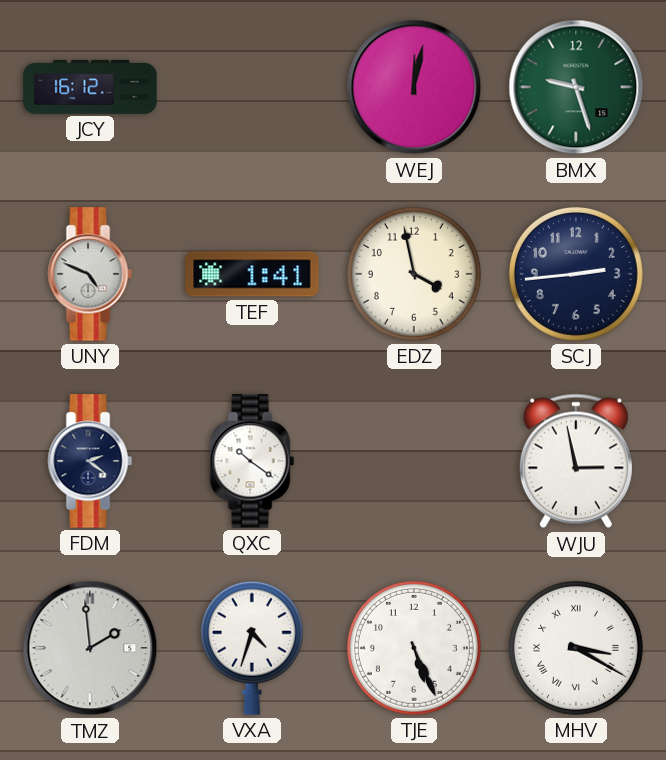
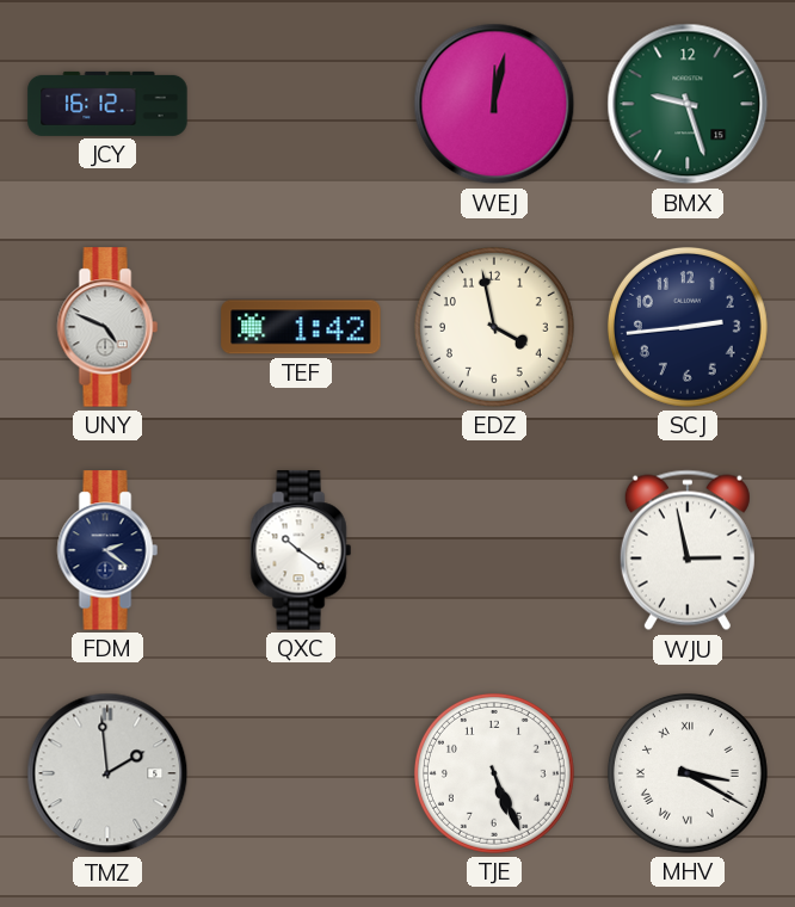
TEF: 1:41 -> 1:42
VXA: 4:33 -> none
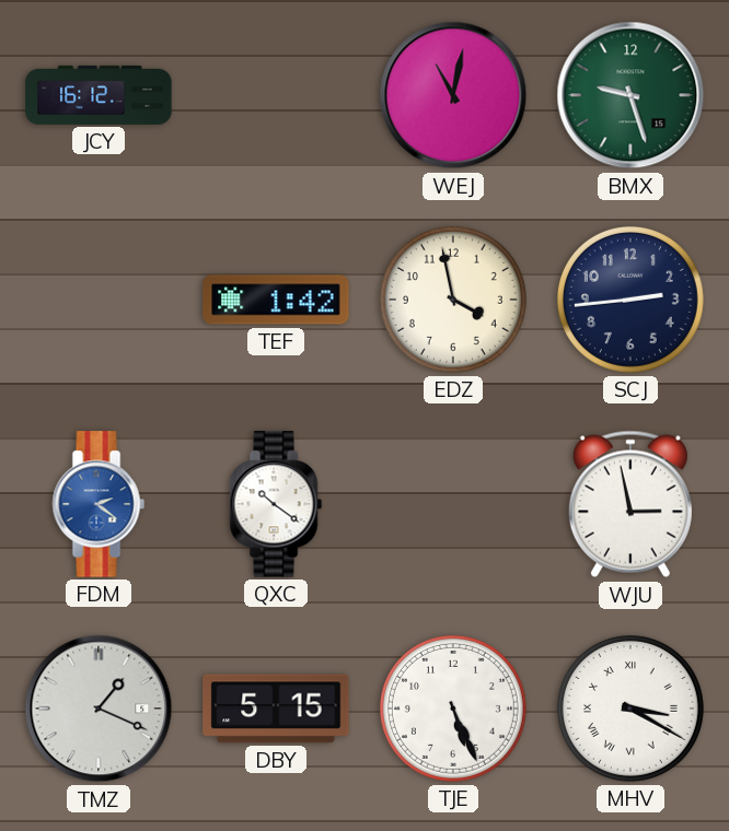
WEJ: 12:02 -> 11:02
UNY: 4:49 -> none
FDM dial: navy -> blue
TMZ: 1:59 -> 1:19
DBY: none -> 5:15
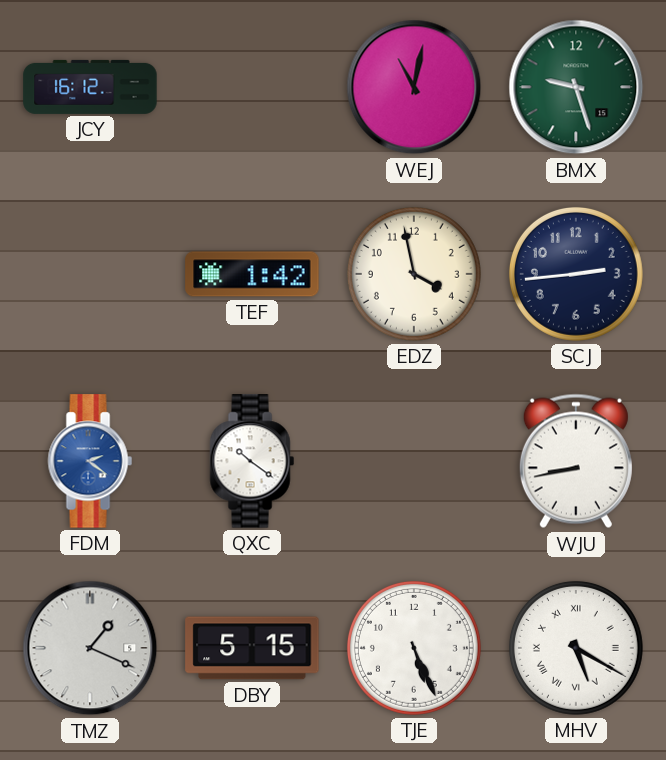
WJU: 2:58 -> 8:43
MHV: 3:20 -> 5:20
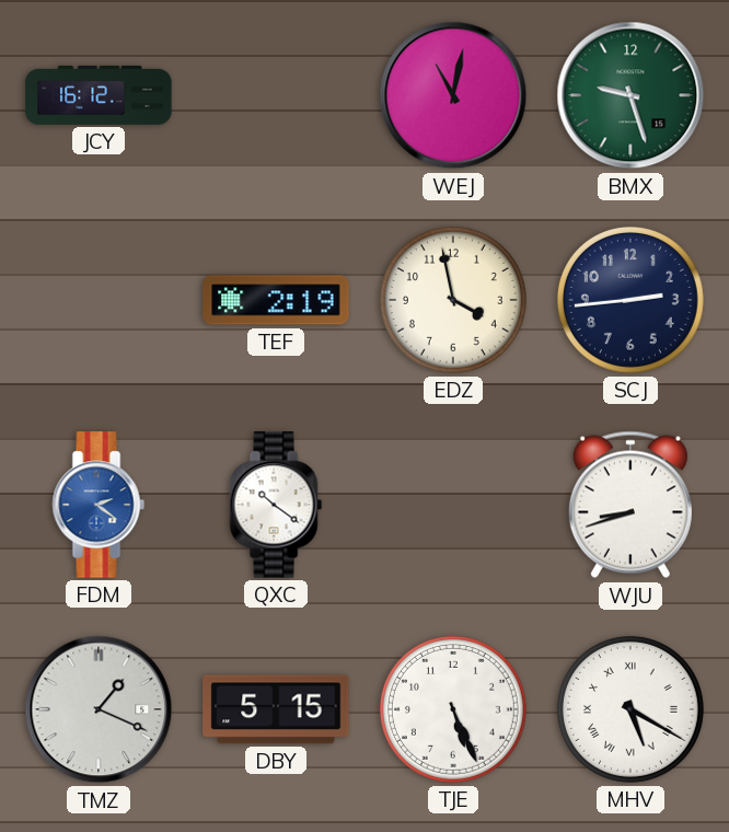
TEF: 1:42 -> 2:19
WJU: 8:43 -> 8:42
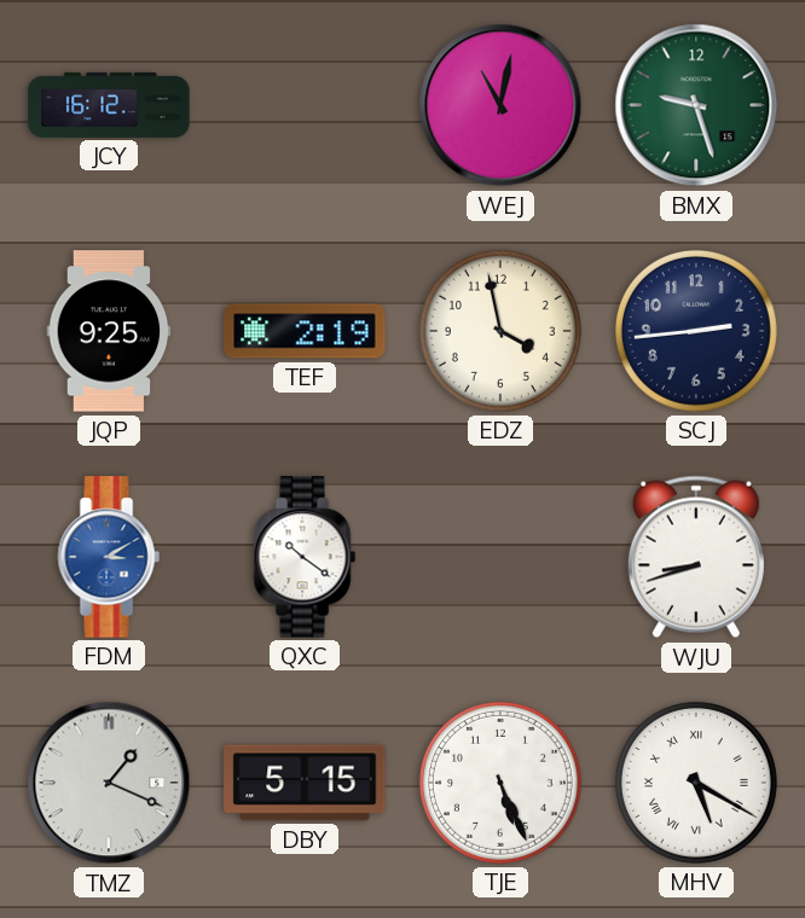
JQP: none -> 9:25
FDM: 2:21 -> 3:10
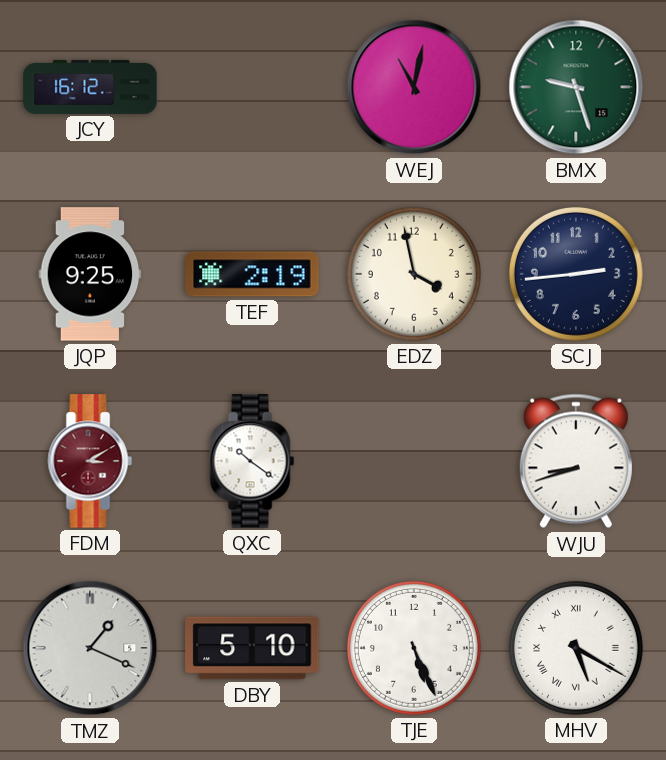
FDM dial: blue -> burgundy
DBY: 5:15 -> 5:10
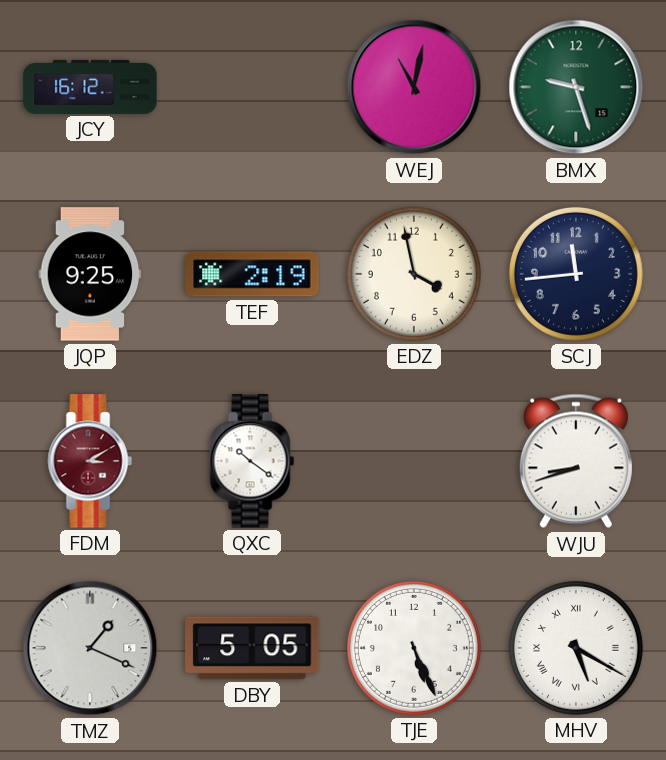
SCJ: 2:44 -> 11:44
DBY: 5:10 -> 5:05
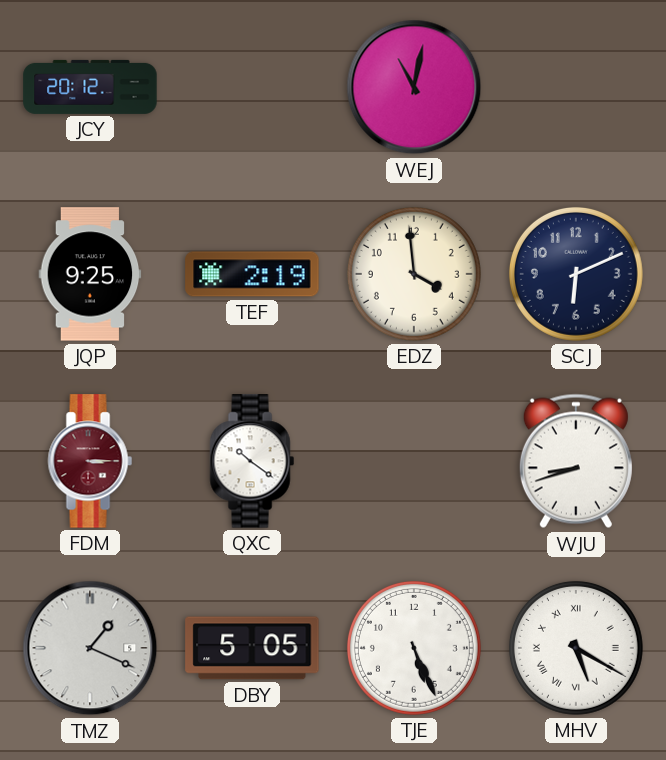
JCY: 16:12 -> 20:12
BMX: 9:27 -> none
EDZ: 3:58 -> 3:59
SCJ: 11:44 -> 6:11
FDM: 3:10 -> 3:15
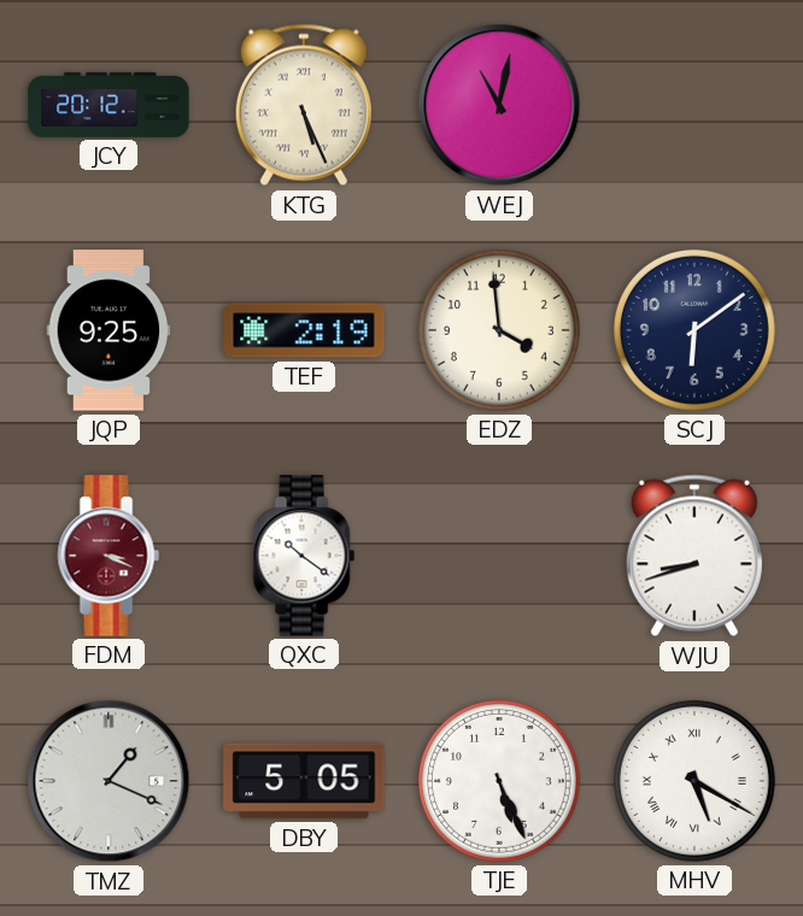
KTG: none -> 5:26
SCJ: 6:11 -> 6:09
FDM: 3:15 -> 3:19
